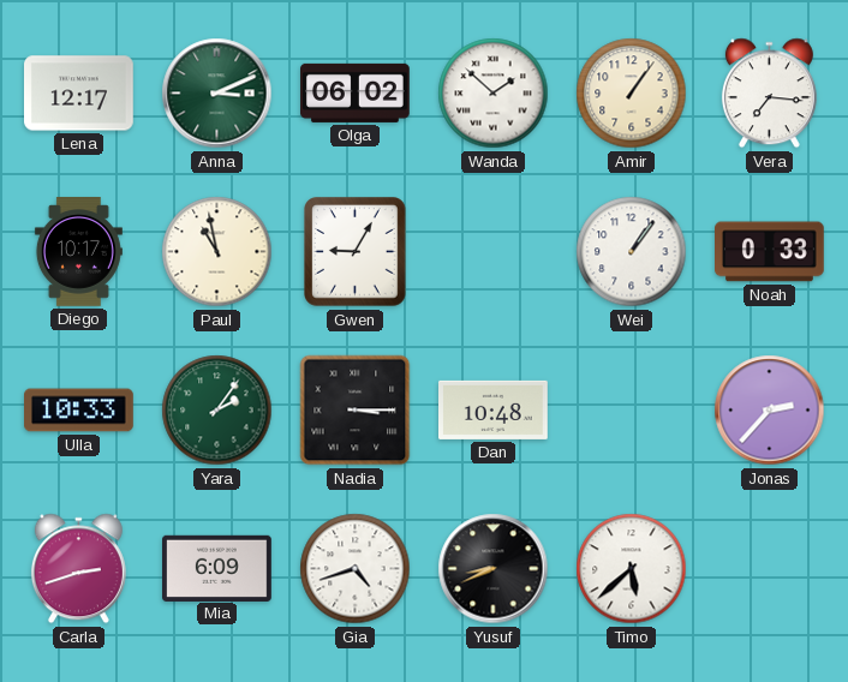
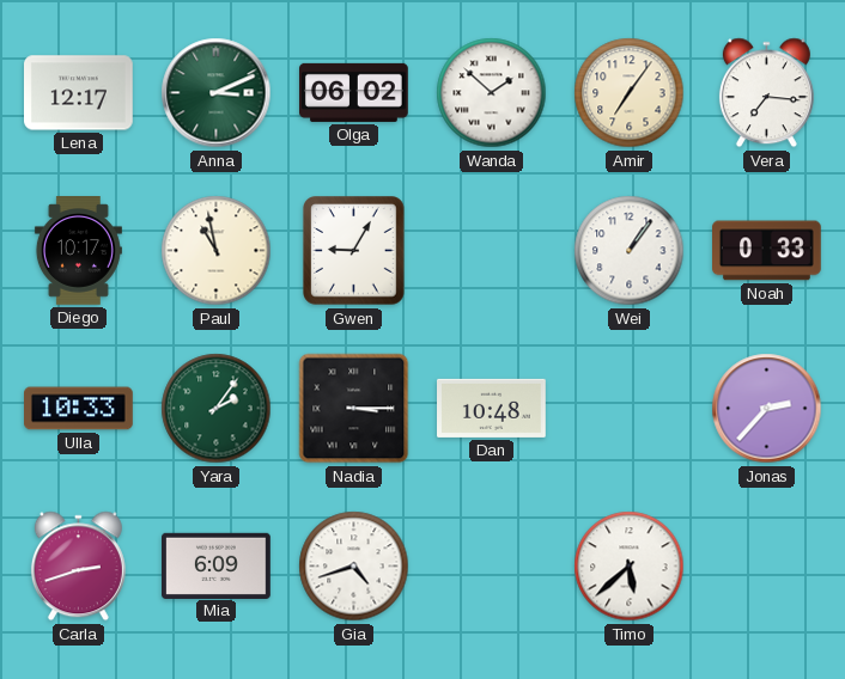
Amir: 1:06 -> 7:06
Yusuf: 8:41 -> none
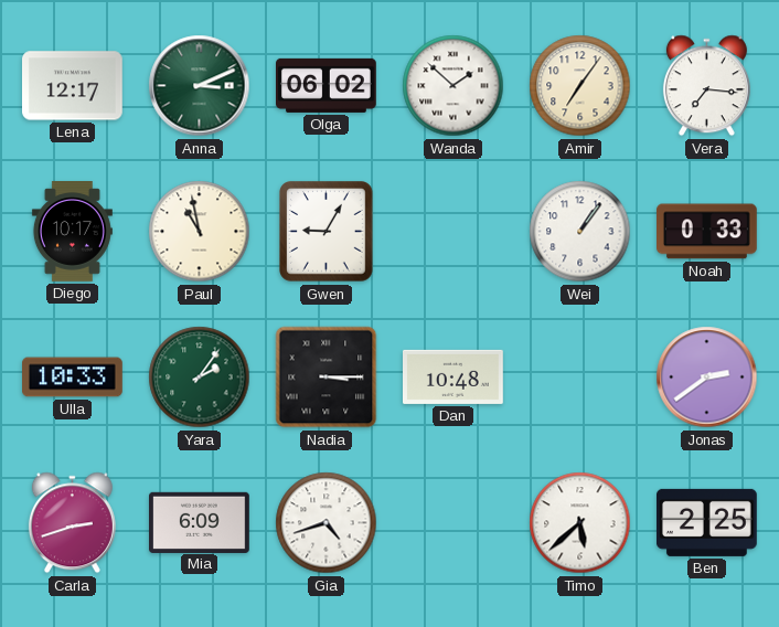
Jonas: 2:37 -> 2:39
Ben: none -> 2:25
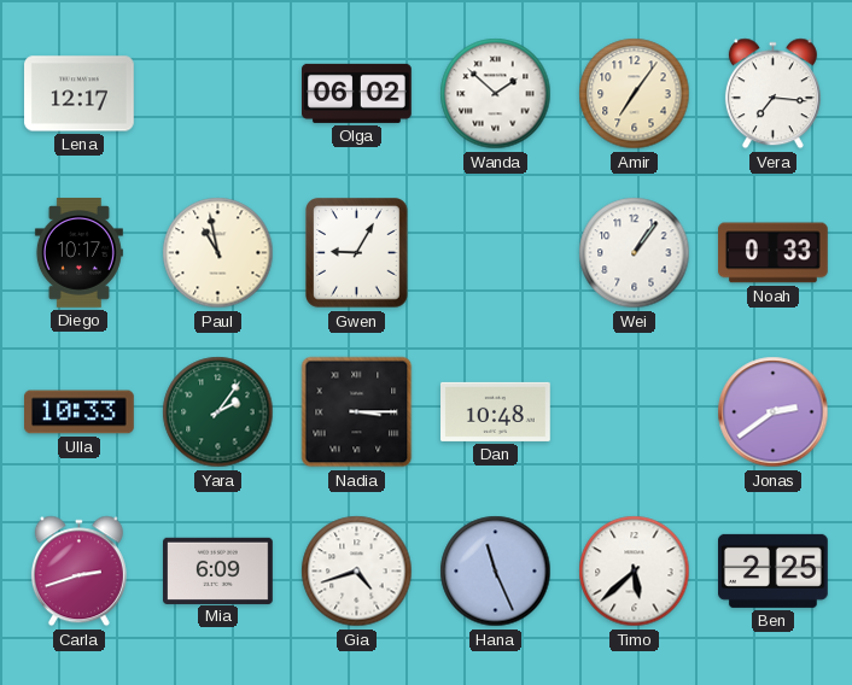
Anna: 3:11 -> none
Hana: none -> 11:26
